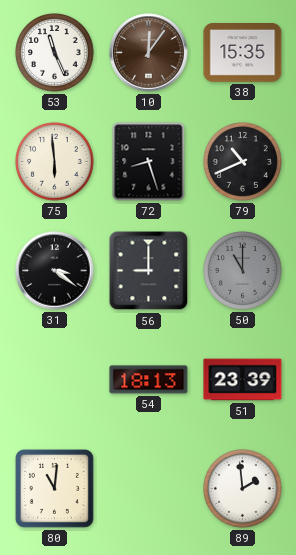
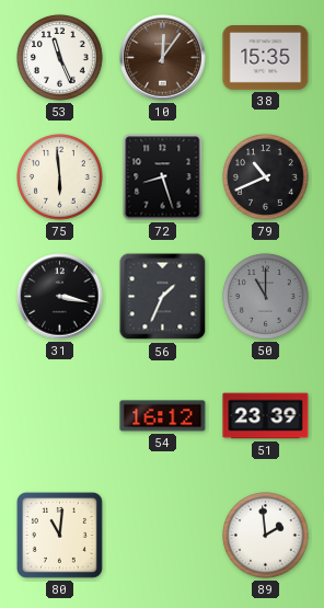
31: 3:21 -> 3:17
56: 9:00 -> 1:34
54: 18:13 -> 16:12
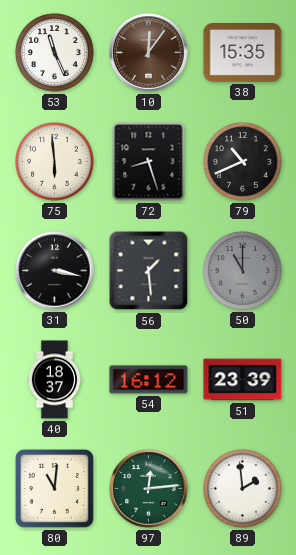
56: 1:34 -> 1:29
40: none -> 18:37
97: none -> 12:14
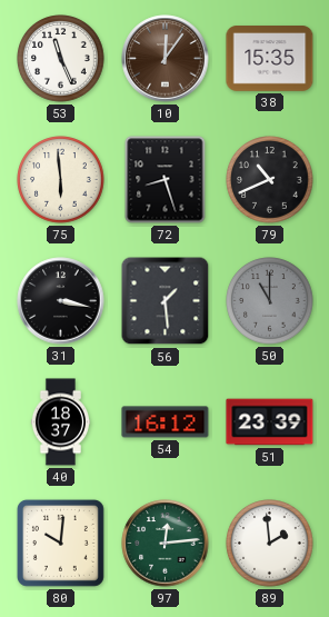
80: 11:01 -> 10:01
